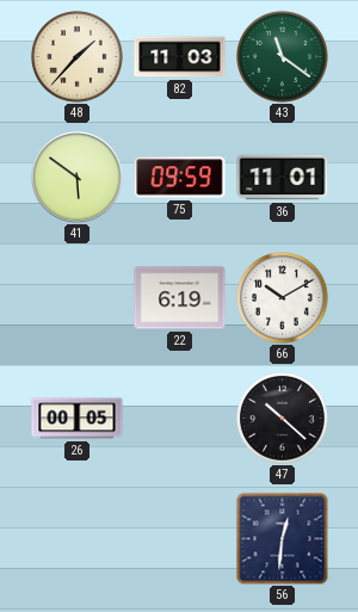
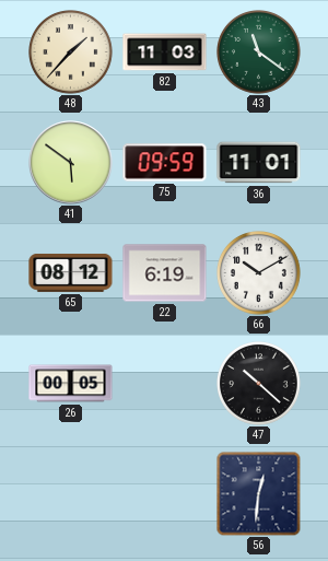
65: none -> 08:12
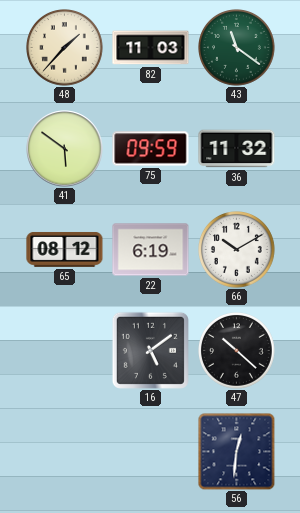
36: 11:01 -> 11:32
26: 00:05 -> none
16: none -> 5:09
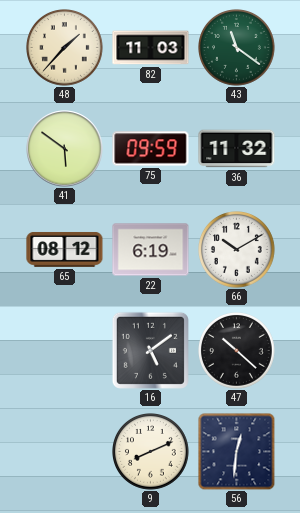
9: none -> 8:11
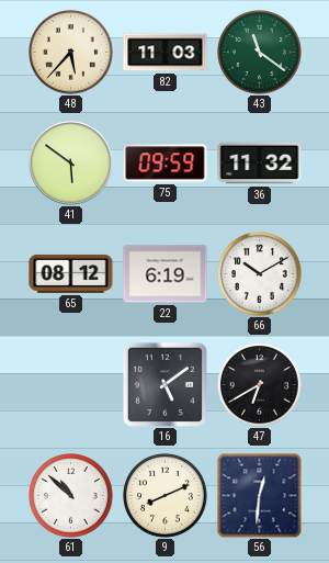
48: 1:37 -> 5:37
47: 10:22 -> 6:40
61: none -> 10:52
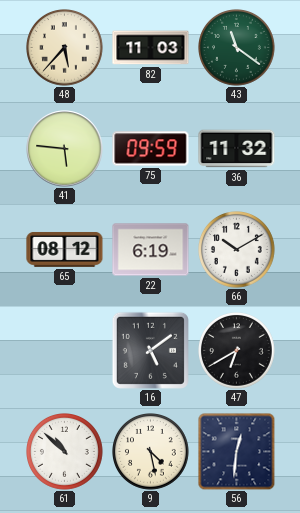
41: 5:51 -> 5:46
9: 8:11 -> 4:28
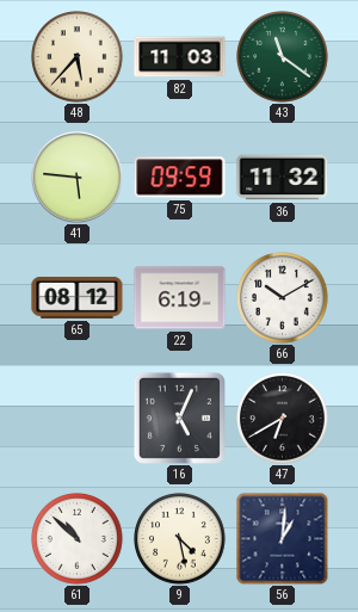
16: 5:09 -> 5:04
56: 12:31 -> 1:01
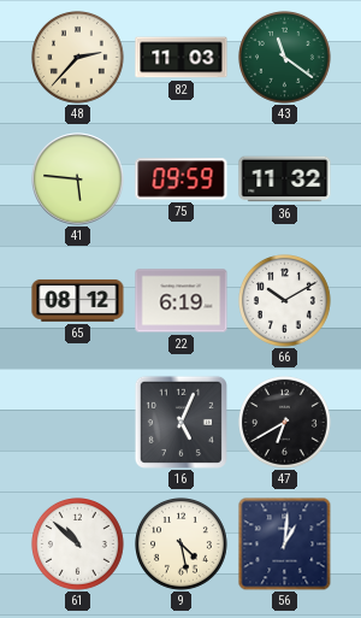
48: 5:37 -> 2:37
